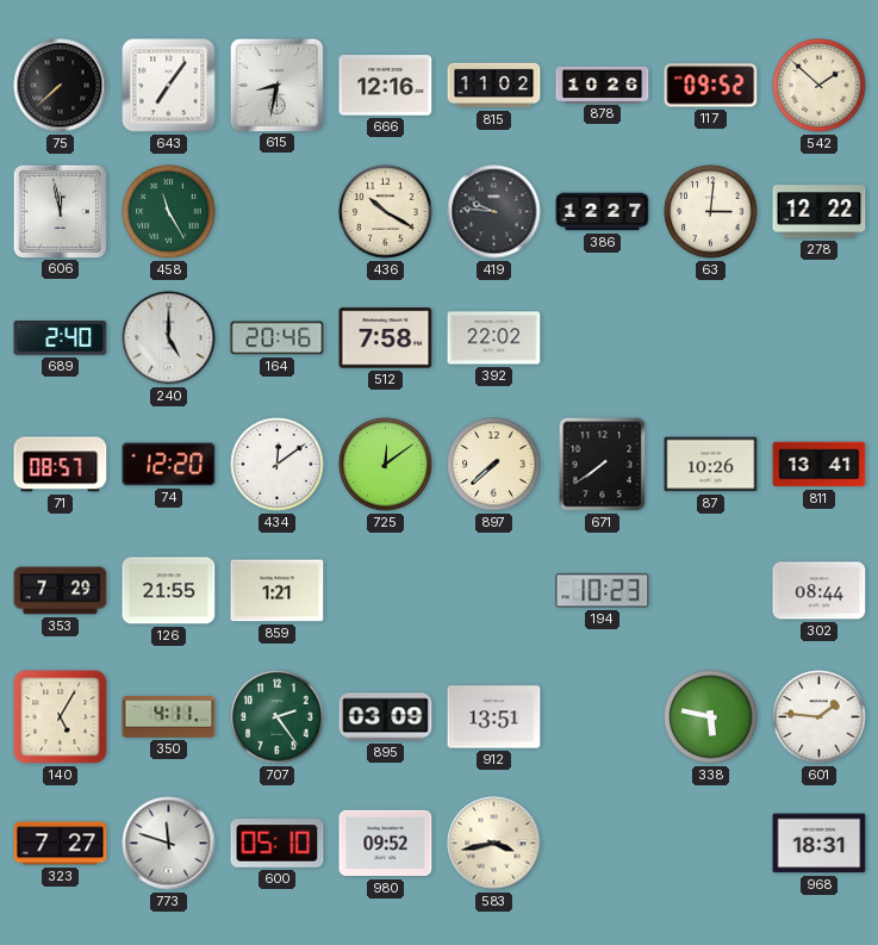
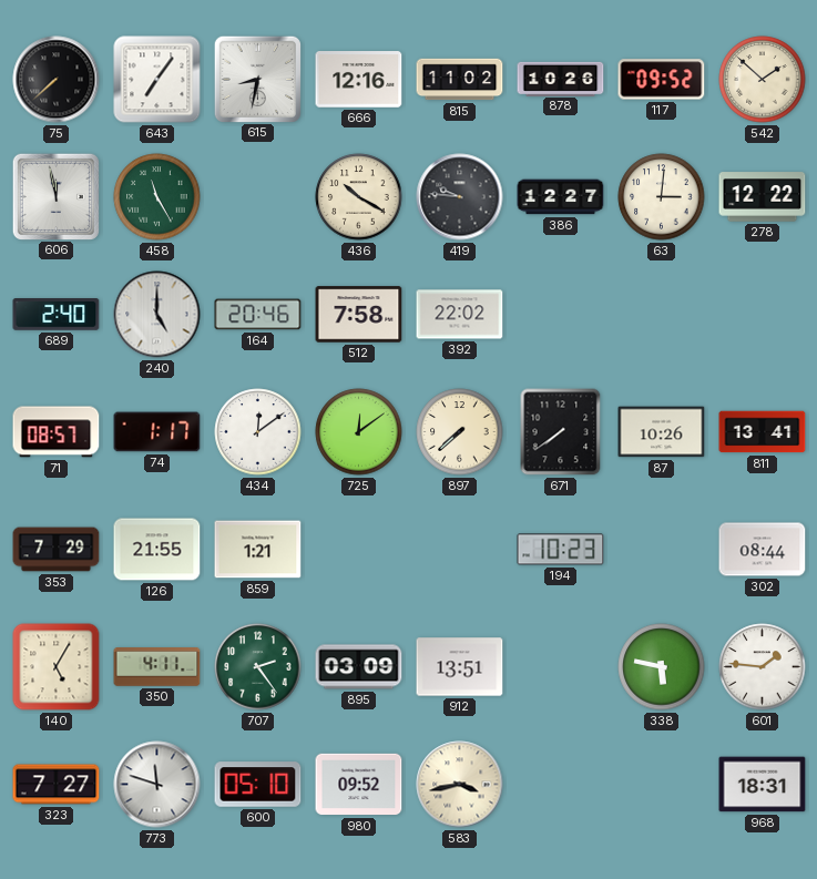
74: 12:20 -> 1:17
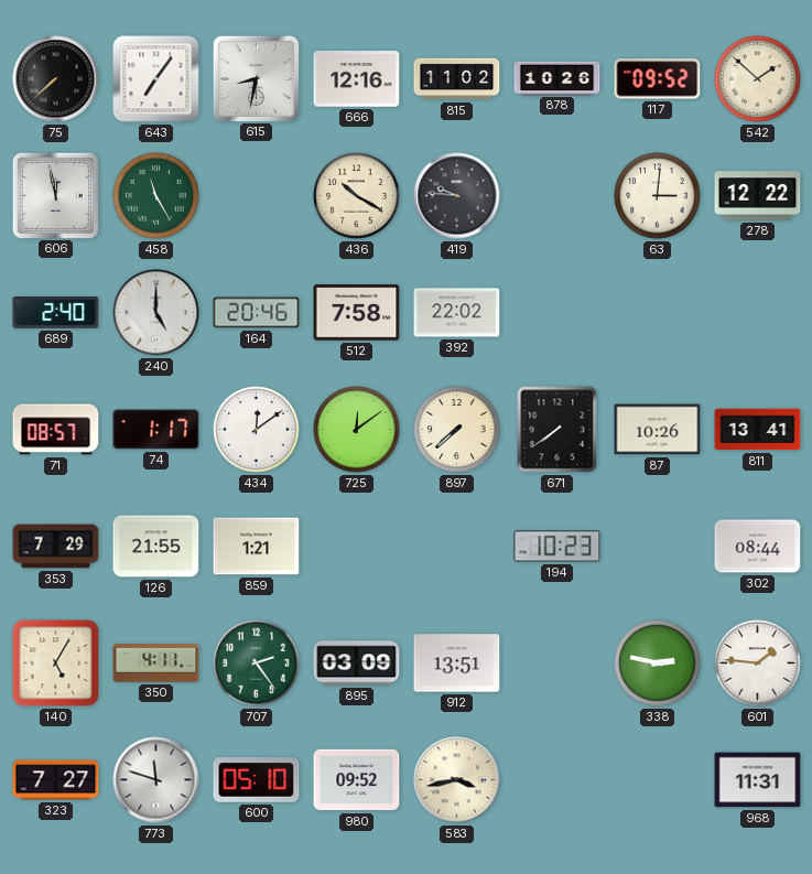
386: 12:27 -> none
338: 5:47 -> 2:47
968: 18:31 -> 11:31
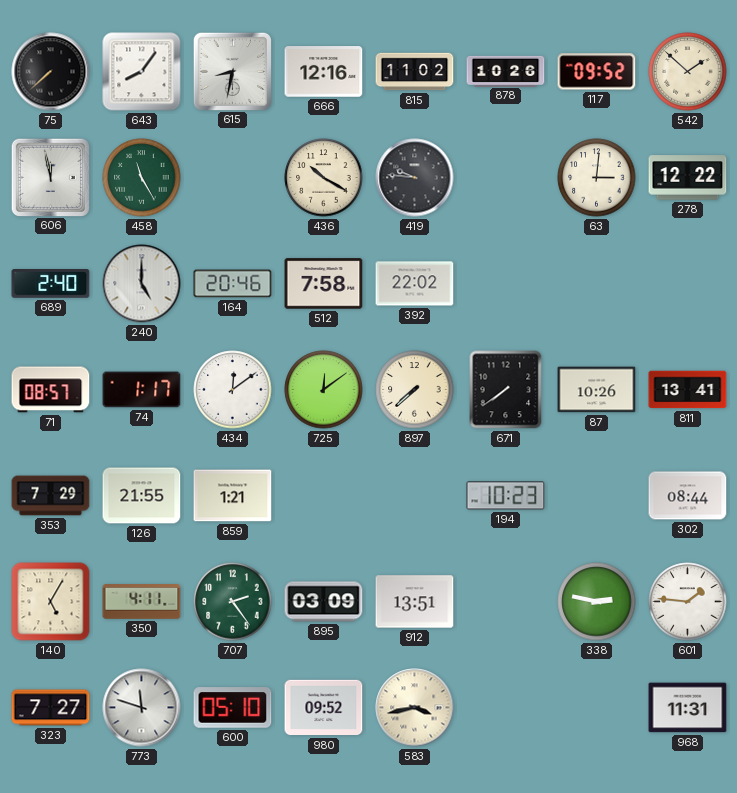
643: 7:06 -> 8:06
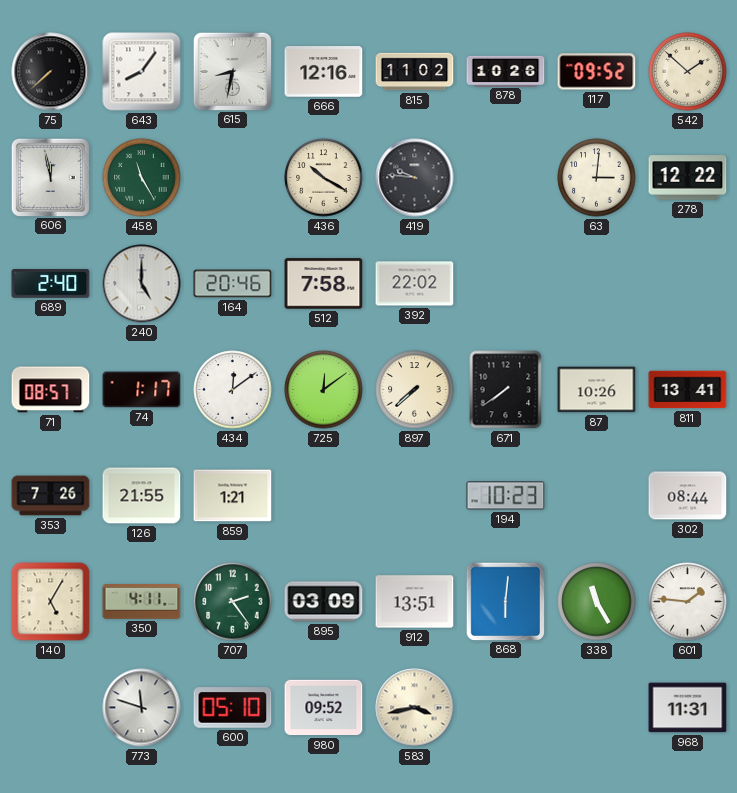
353: 7:29 -> 7:26
868: none -> 6:01
338: 2:47 -> 11:25
323: 7:27 -> none
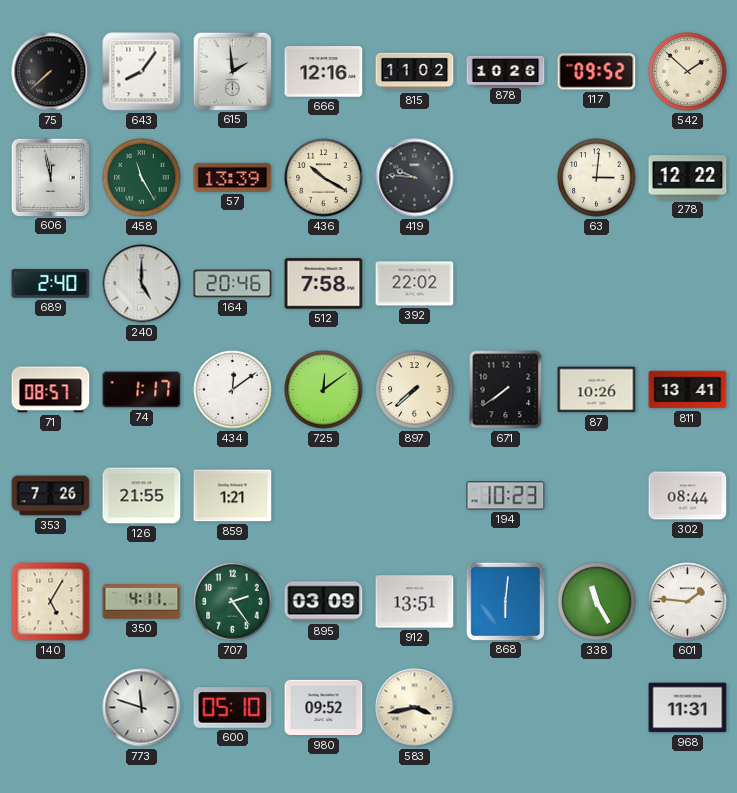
615: 8:32 -> 1:59
57: none -> 13:39
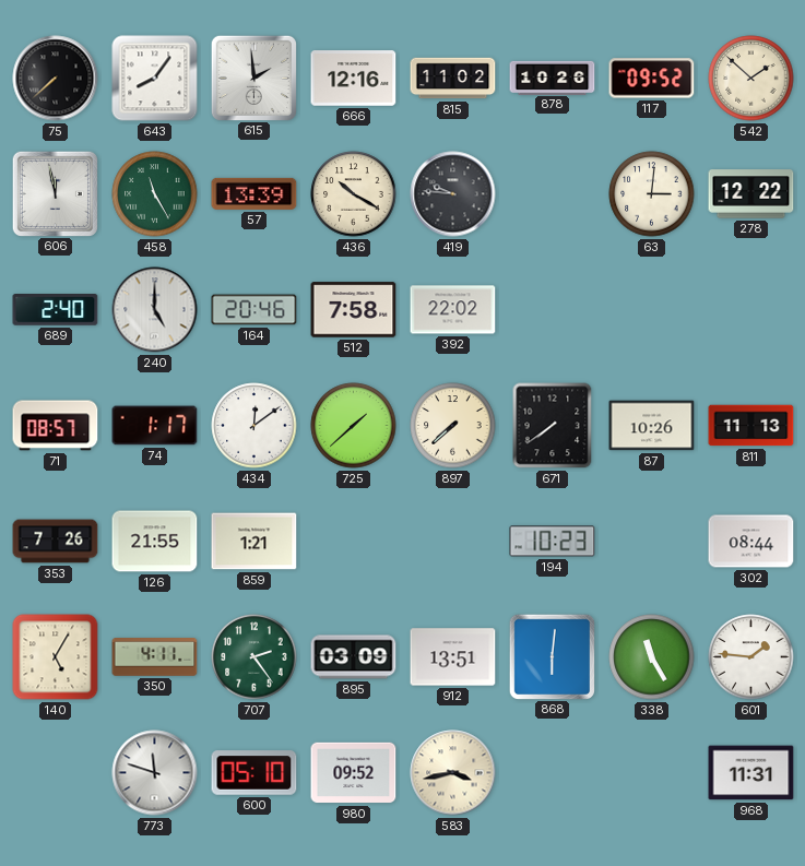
725: 12:09 -> 1:38
811: 13:41 -> 11:13
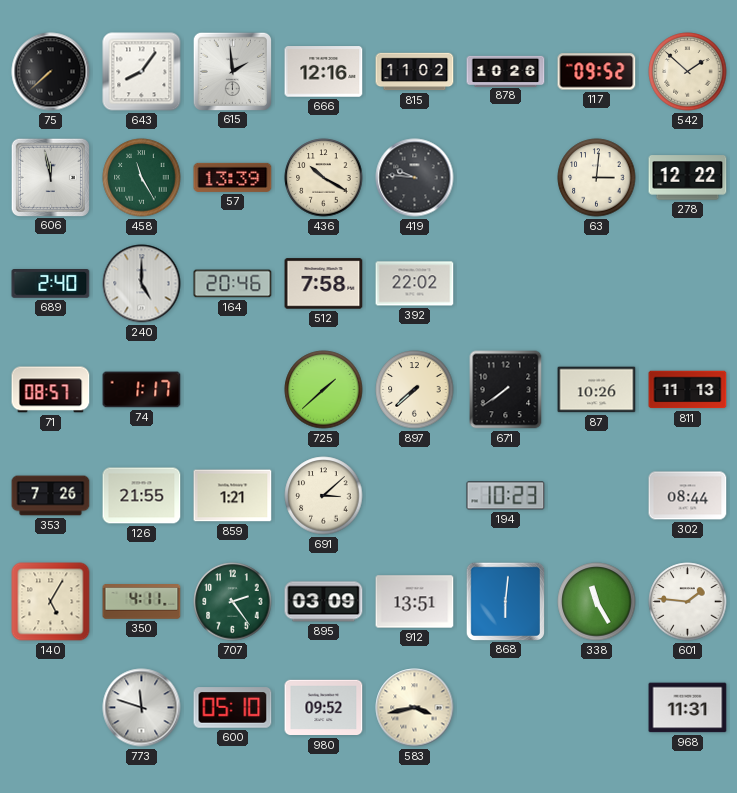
434: 12:09 -> none
691: none -> 3:08
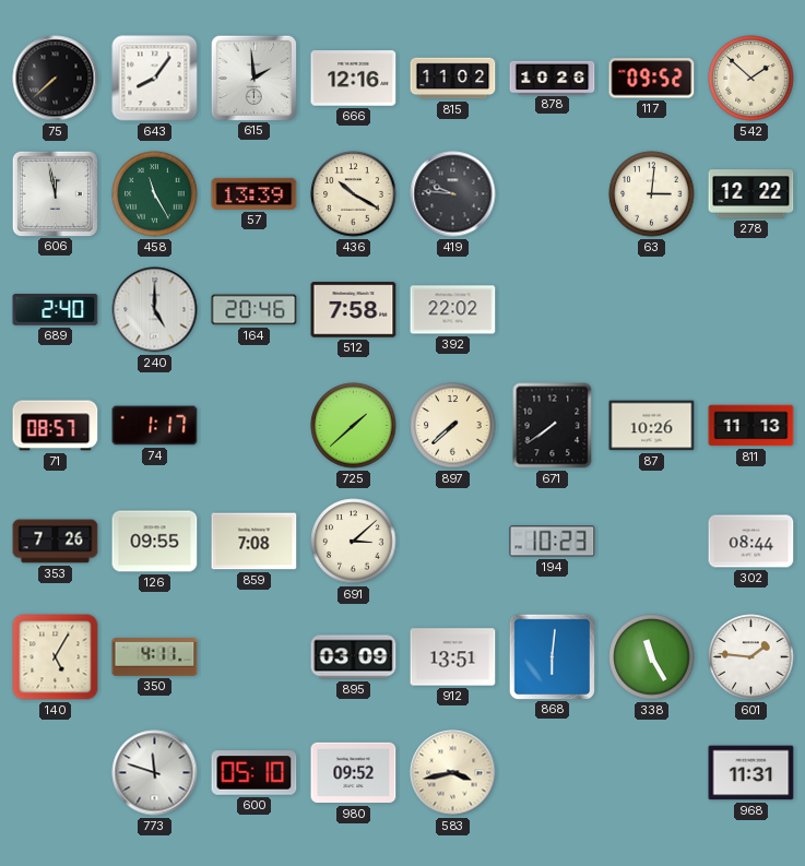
126: 21:55 -> 09:55
859: 1:21 -> 7:08
707: 2:24 -> none
